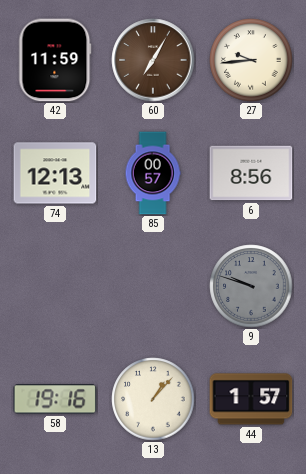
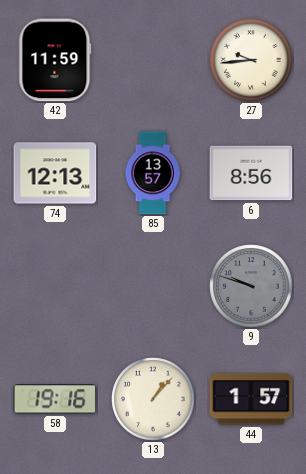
60: 7:05 -> none
85: 00:57 -> 13:57
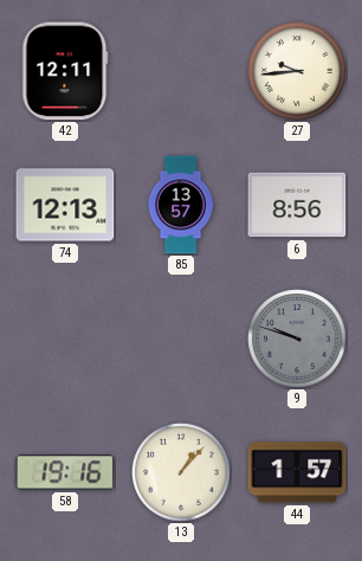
42: 11:59 -> 12:11
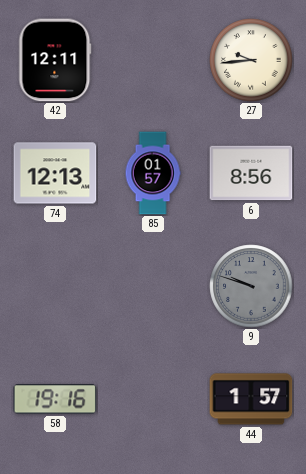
85: 13:57 -> 01:57
13: 1:07 -> none
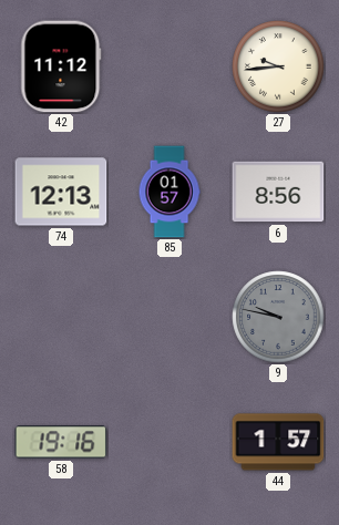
42: 12:11 -> 11:12
9: 9:48 -> 9:47
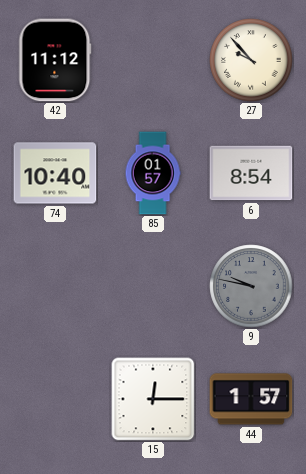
27: 9:44 -> 9:53
74: 12:13 -> 10:40
6: 8:56 -> 8:54
58: 19:16 -> none
15: none -> 12:15
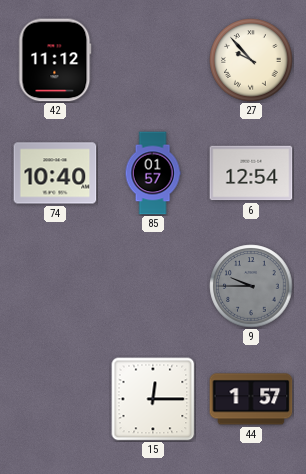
6: 8:54 -> 12:54
9: 9:47 -> 9:45
